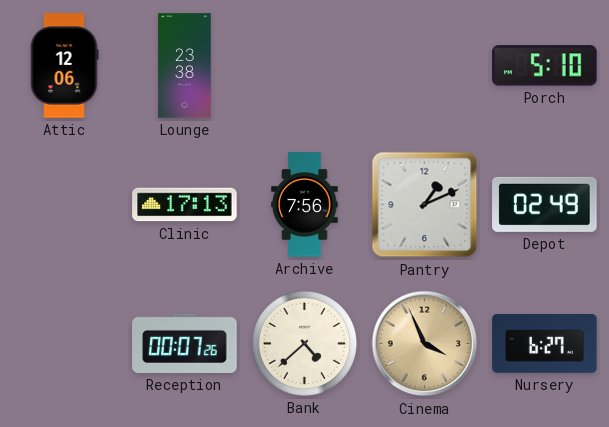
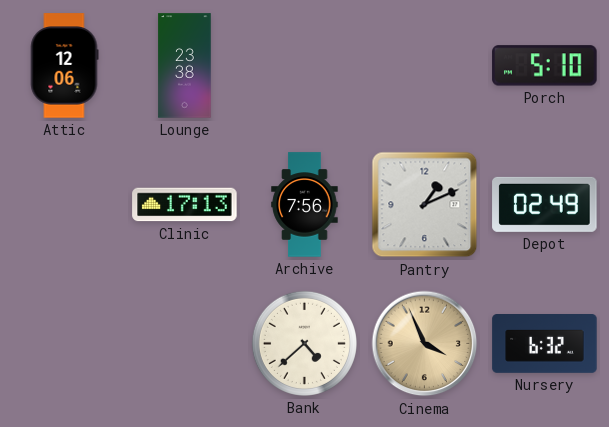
Reception: 00:07 -> none
Nursery: 6:27 -> 6:32
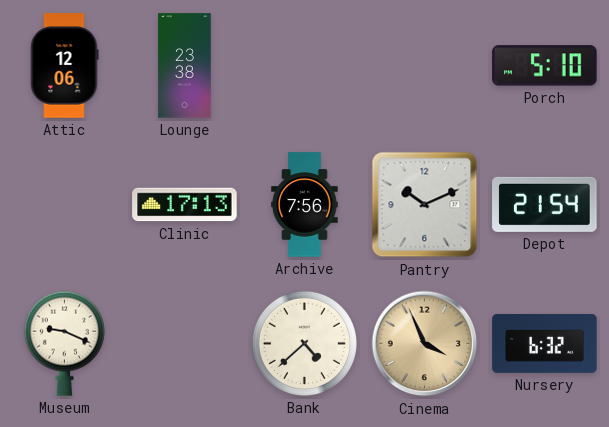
Pantry: 1:11 -> 10:11
Depot: 02:49 -> 21:54
Museum: none -> 9:19
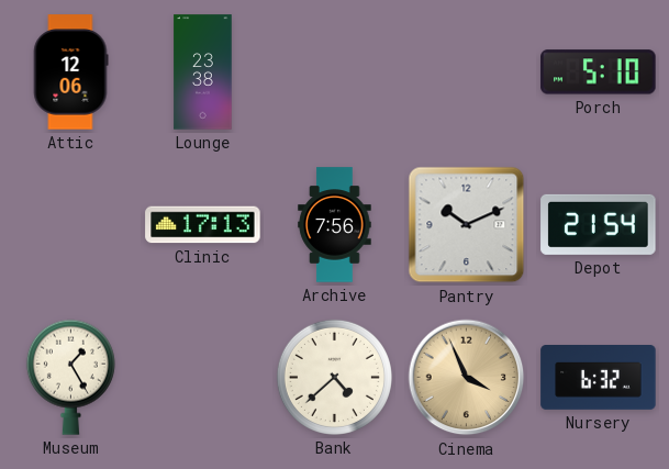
Museum: 9:19 -> 1:25
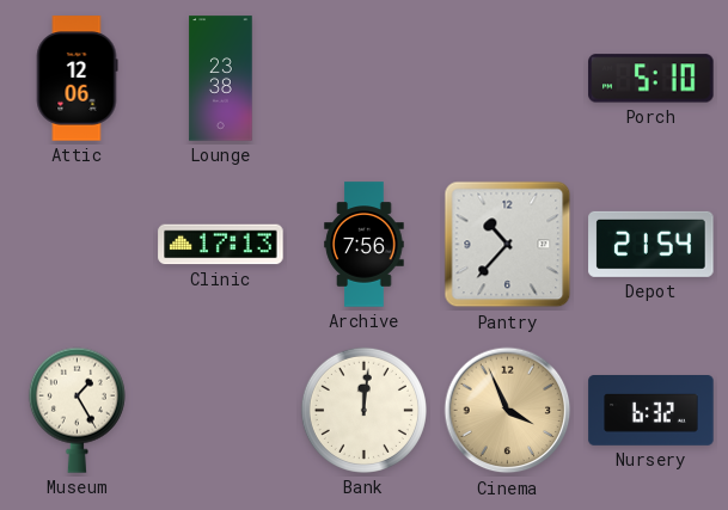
Pantry: 10:11 -> 10:37
Bank: 4:38 -> 12:01
